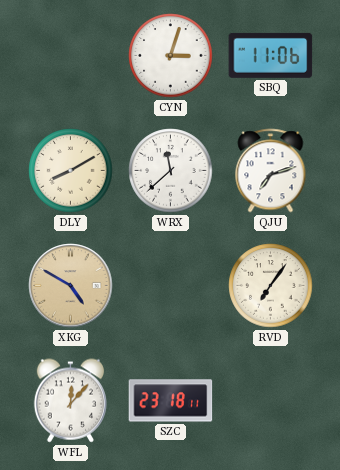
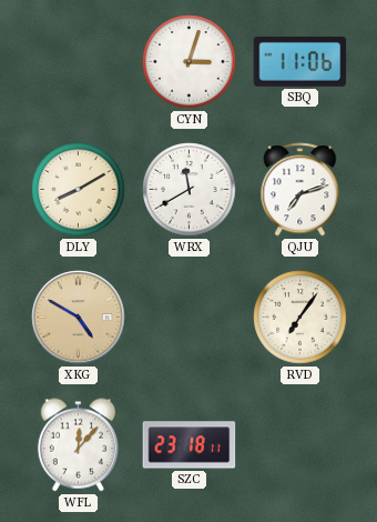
WRX: 11:38 -> 11:40
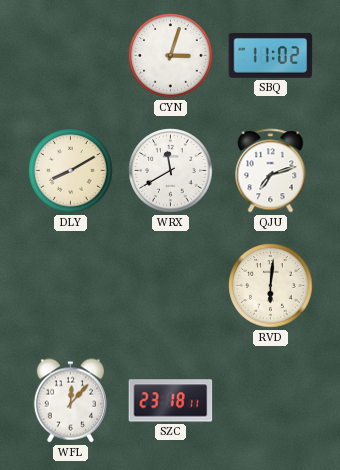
SBQ: 11:06 -> 11:02
XKG: 4:50 -> none
RVD: 7:06 -> 6:01
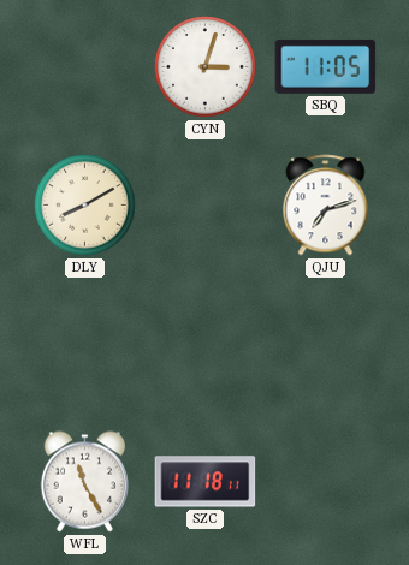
SBQ: 11:02 -> 11:05
WRX: 11:40 -> none
RVD: 6:01 -> none
WFL: 12:07 -> 11:25
SZC: 23:18 -> 11:18
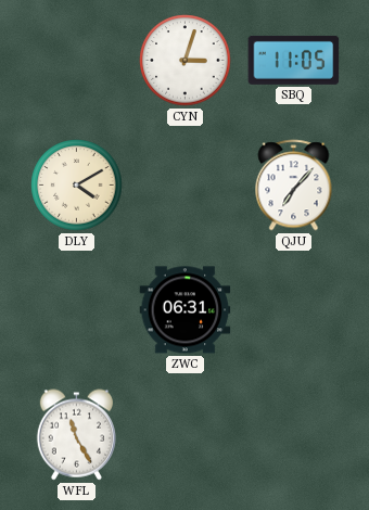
DLY: 8:10 -> 4:10
QJU: 7:12 -> 7:07
ZWC: none -> 06:31
SZC: 11:18 -> none
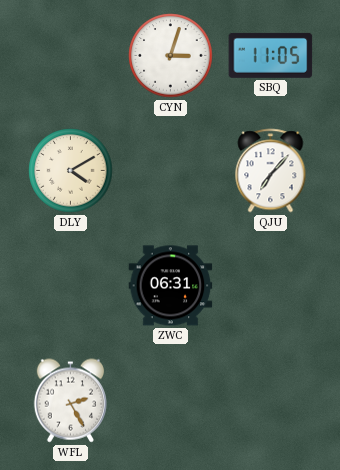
WFL: 11:25 -> 2:25
